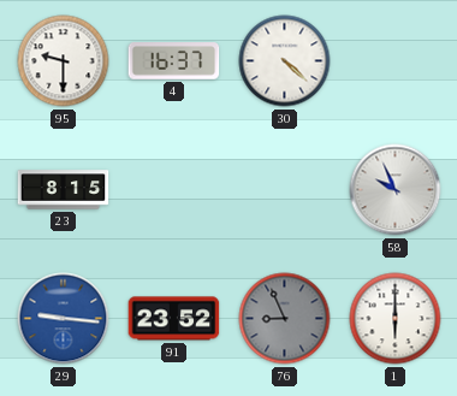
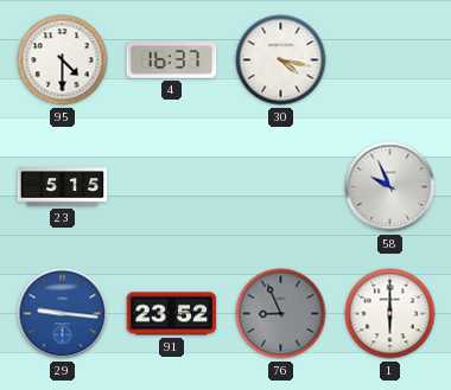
95: 9:30 -> 4:30
30: 4:22 -> 4:17
23: 8:15 -> 5:15
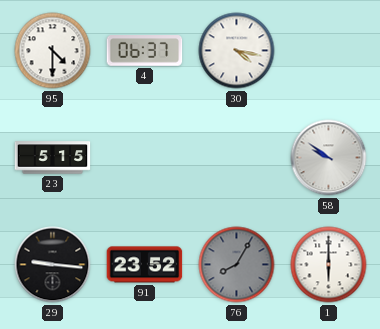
4: 16:37 -> 06:37
58: 9:56 -> 9:51
29 dial: blue -> black
76: 8:56 -> 8:05
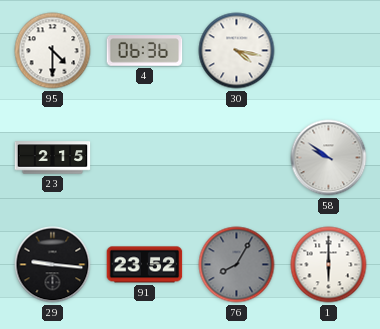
4: 06:37 -> 06:36
23: 5:15 -> 2:15
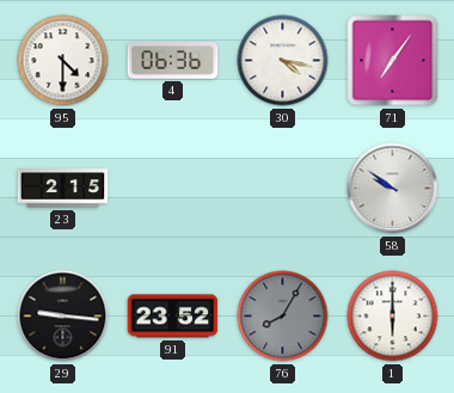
71: none -> 7:06
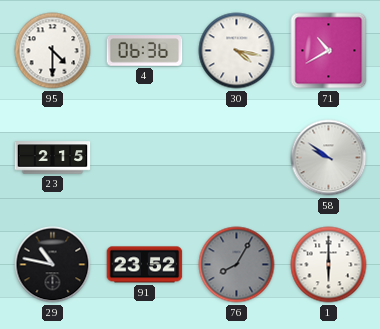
71: 7:06 -> 10:40
29: 9:16 -> 10:47
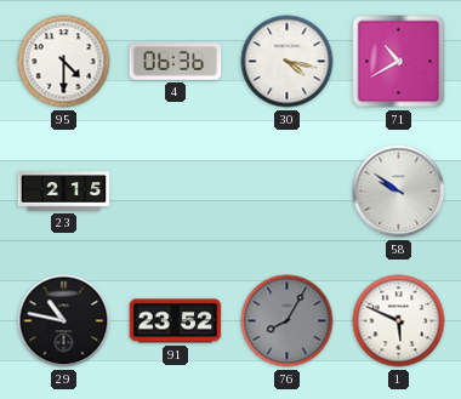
1: 6:00 -> 5:49
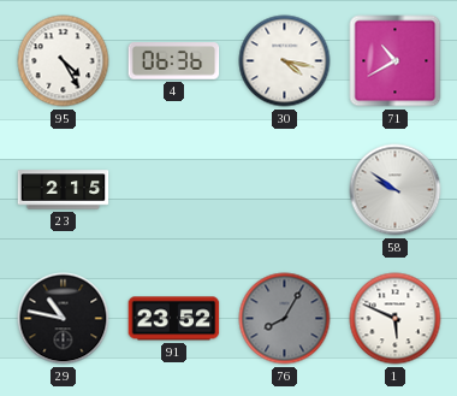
95: 4:30 -> 4:25
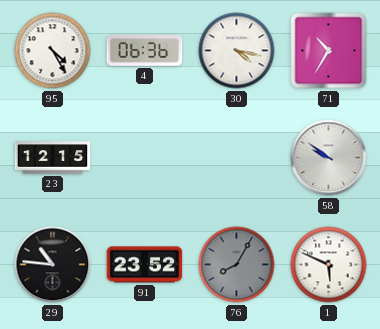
71: 10:40 -> 10:35
23: 2:15 -> 12:15
29: 10:47 -> 10:46
